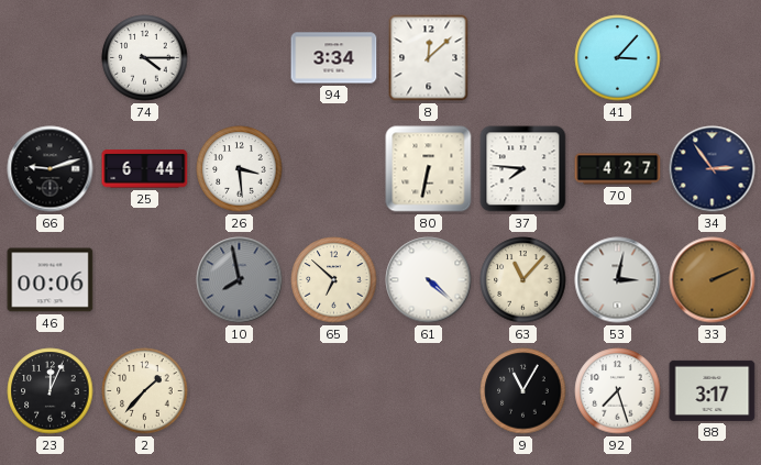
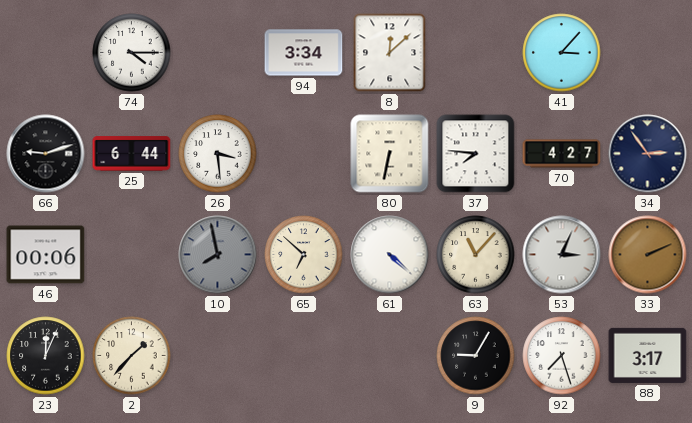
53: 3:02 -> 3:04
9: 11:05 -> 9:05
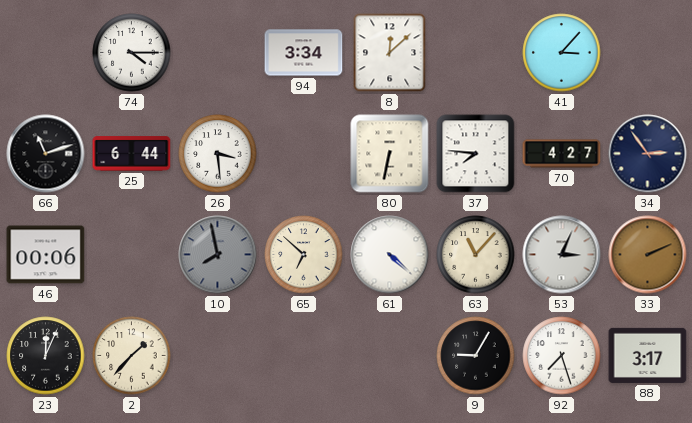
66: 9:12 -> 11:12
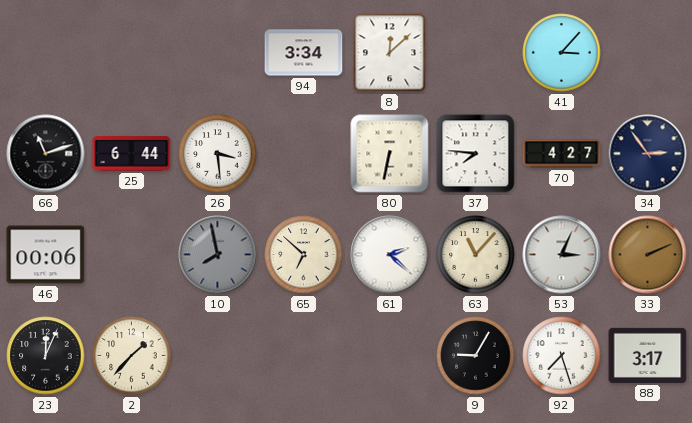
74: 4:15 -> none
61: 4:22 -> 2:22
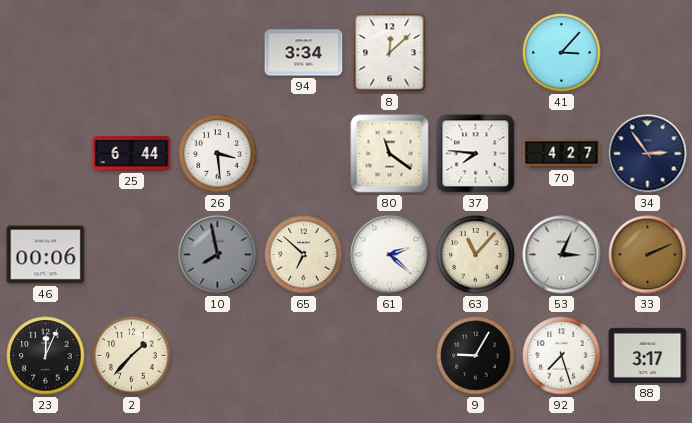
66: 11:12 -> none
80: 6:32 -> 11:21
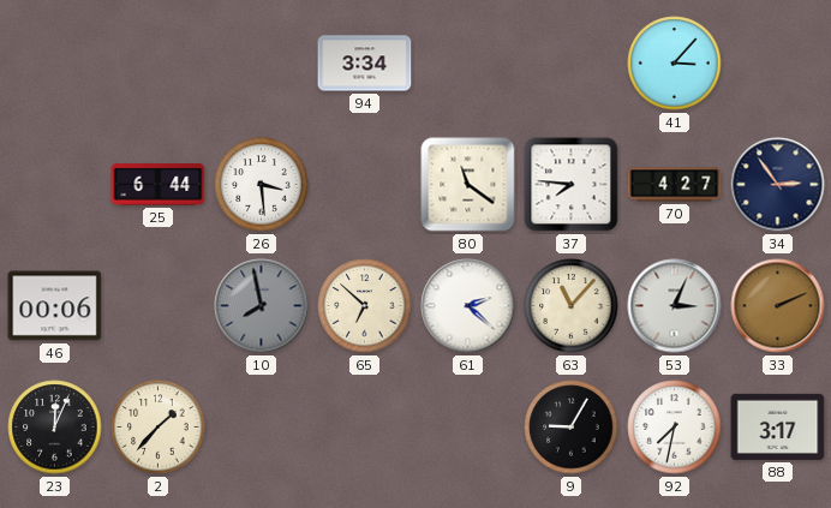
8: 12:08 -> none
92: 7:27 -> 7:32
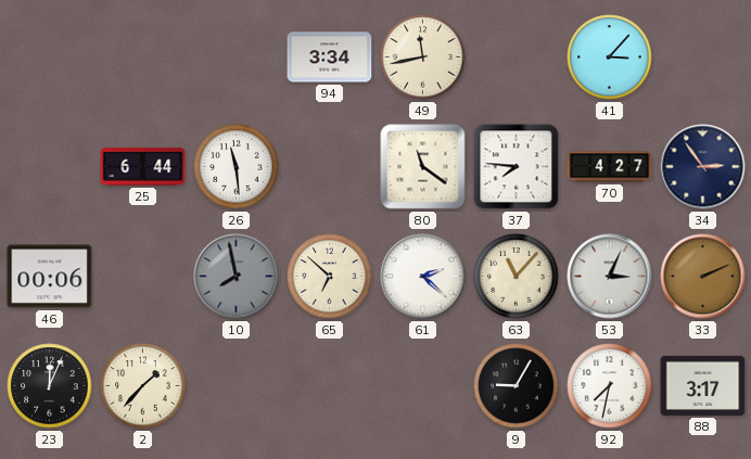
49: none -> 11:43
26: 3:29 -> 11:29
